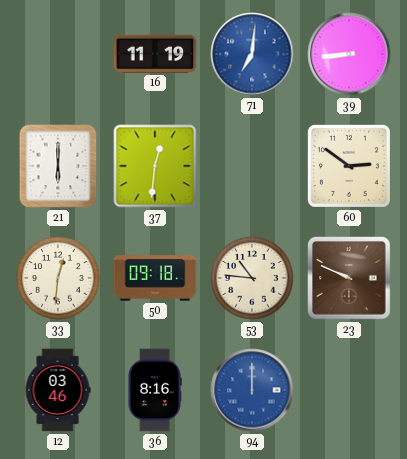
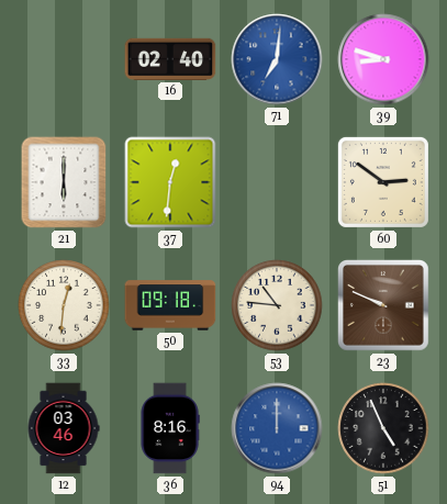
16: 11:19 -> 02:40
39: 8:44 -> 8:48
51: none -> 4:56
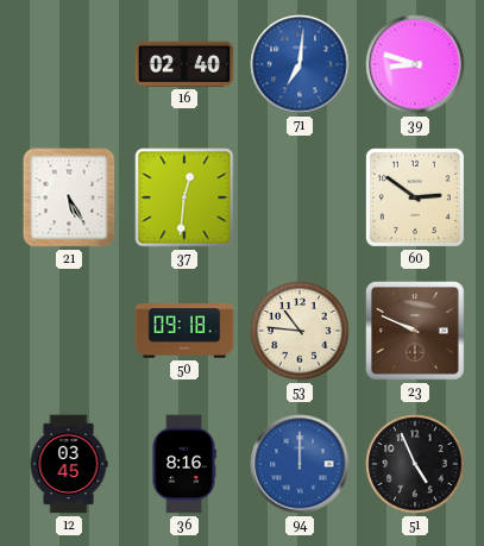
21: 6:00 -> 5:25
33: 12:31 -> none
12: 03:46 -> 03:45
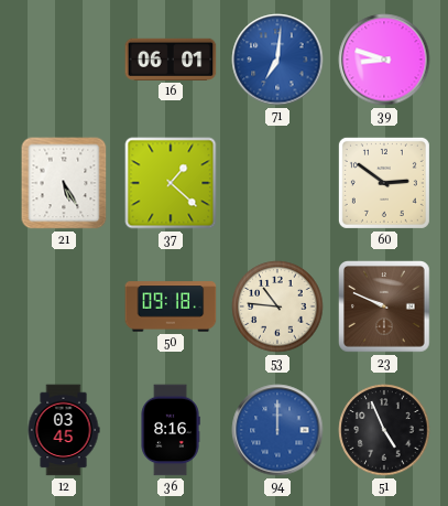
16: 02:40 -> 06:01
37: 12:31 -> 1:22
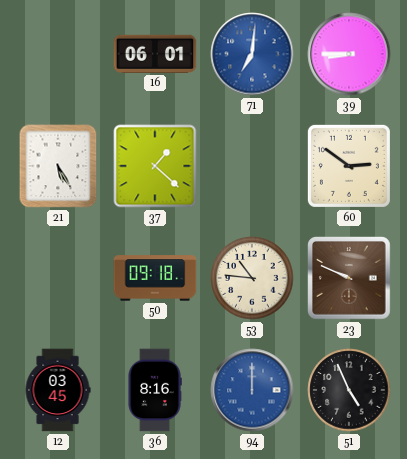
39: 8:48 -> 8:45
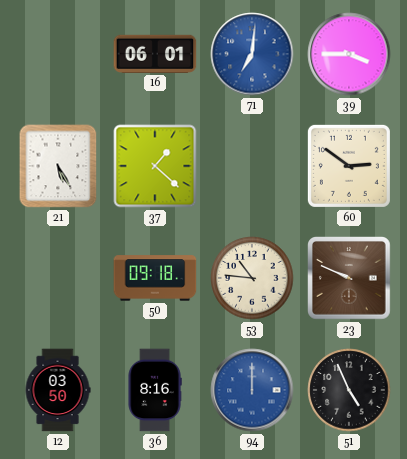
39: 8:45 -> 3:45
12: 03:45 -> 03:50
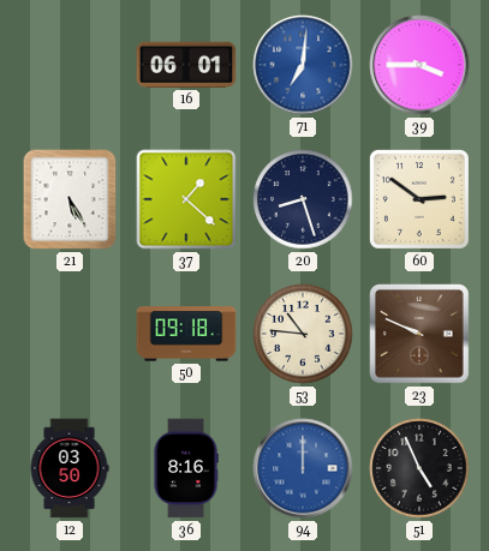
20: none -> 8:27
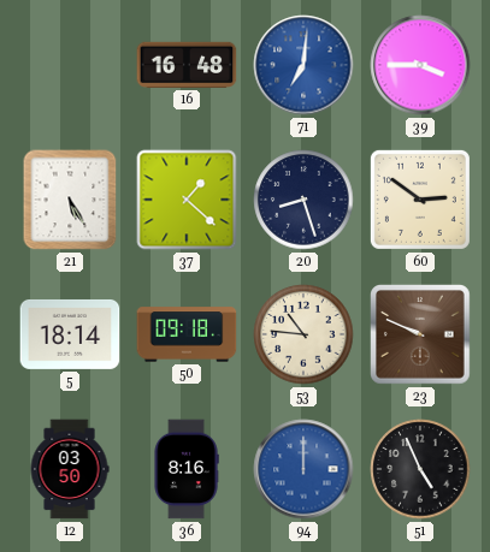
16: 06:01 -> 16:48
5: none -> 18:14
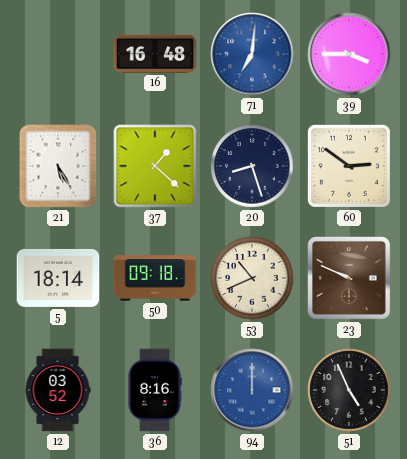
53: 10:46 -> 10:41
12: 03:50 -> 03:52
